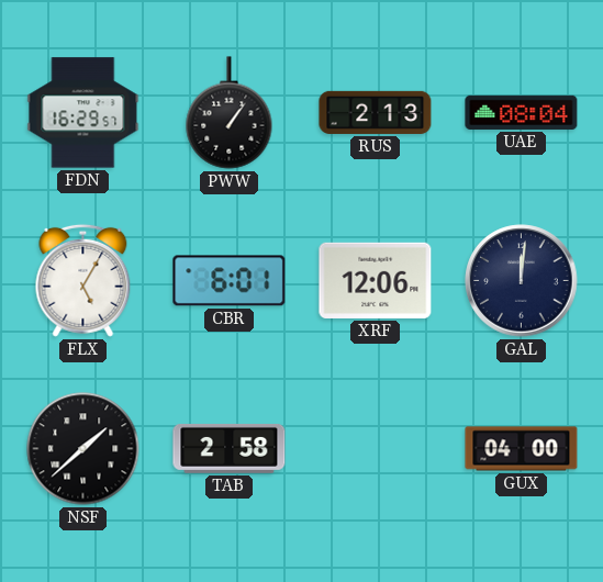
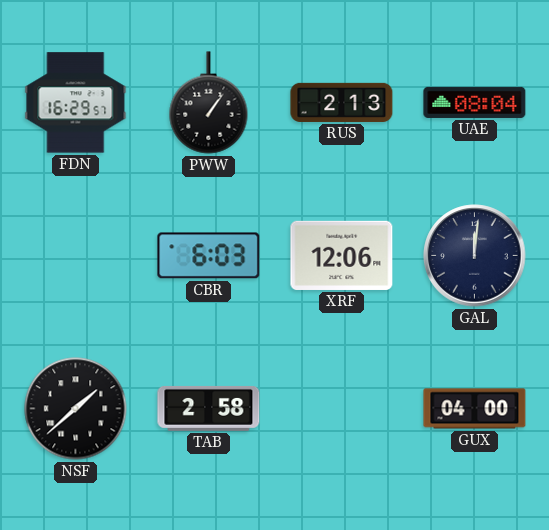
FLX: 5:05 -> none
CBR: 6:01 -> 6:03
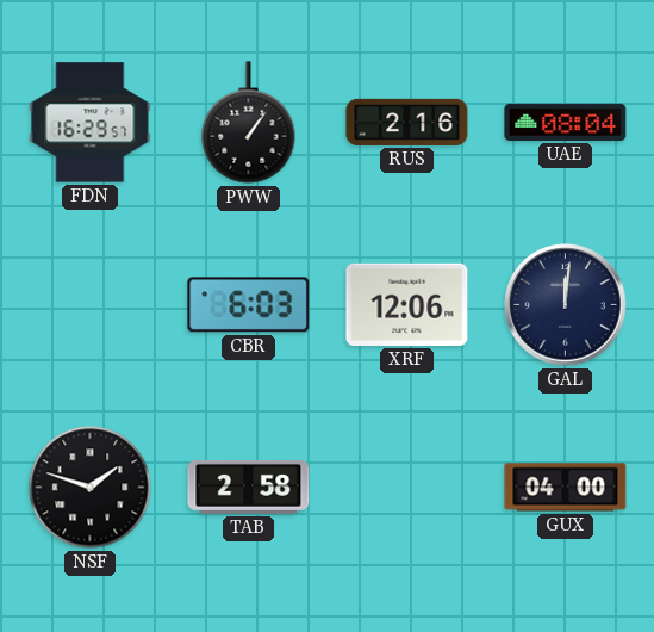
RUS: 2:13 -> 2:16
NSF: 1:38 -> 1:48
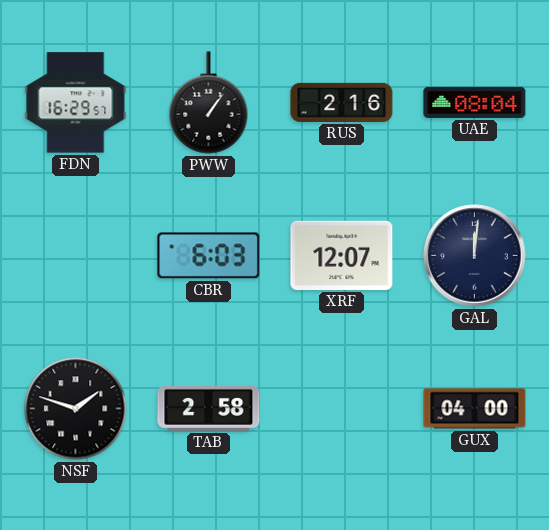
XRF: 12:06 -> 12:07
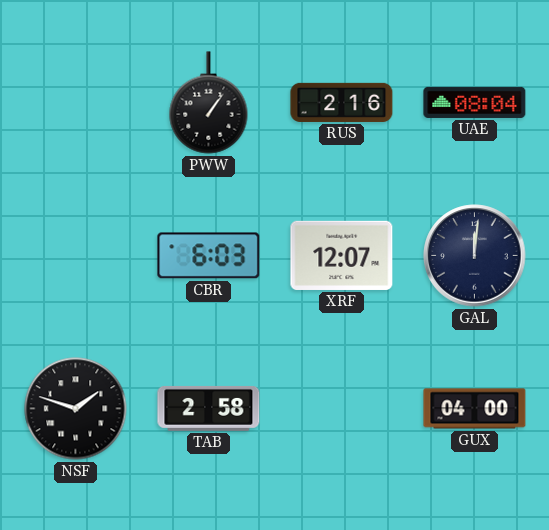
FDN: 16:29 -> none
